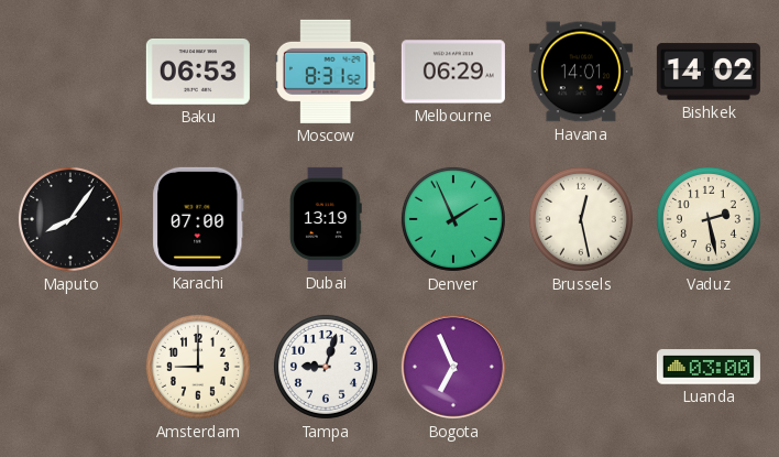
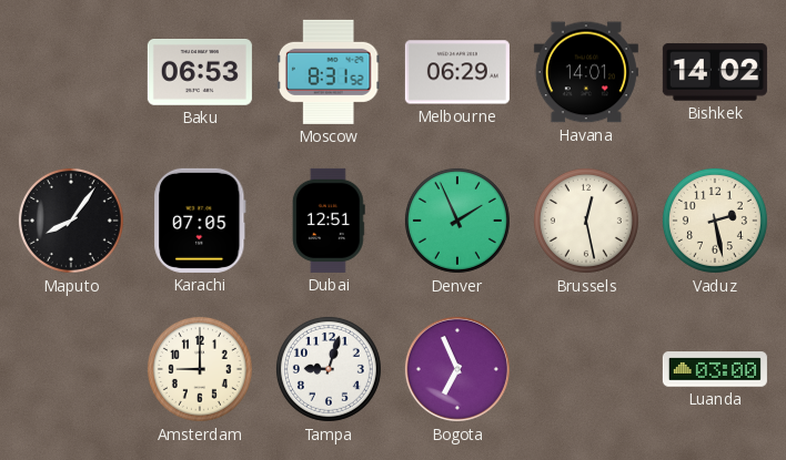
Karachi: 07:00 -> 07:05
Dubai: 13:19 -> 12:51
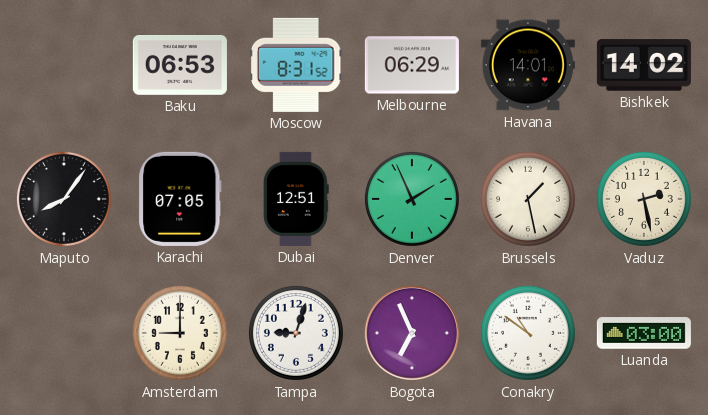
Brussels: 12:28 -> 1:28
Conakry: none -> 10:51
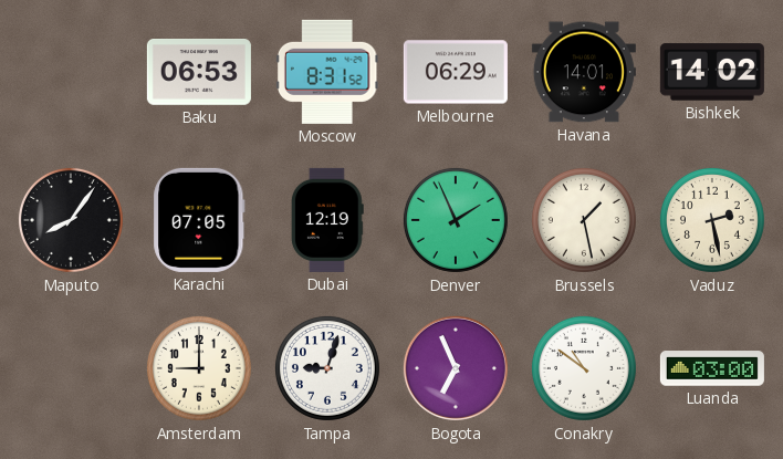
Dubai: 12:51 -> 12:19
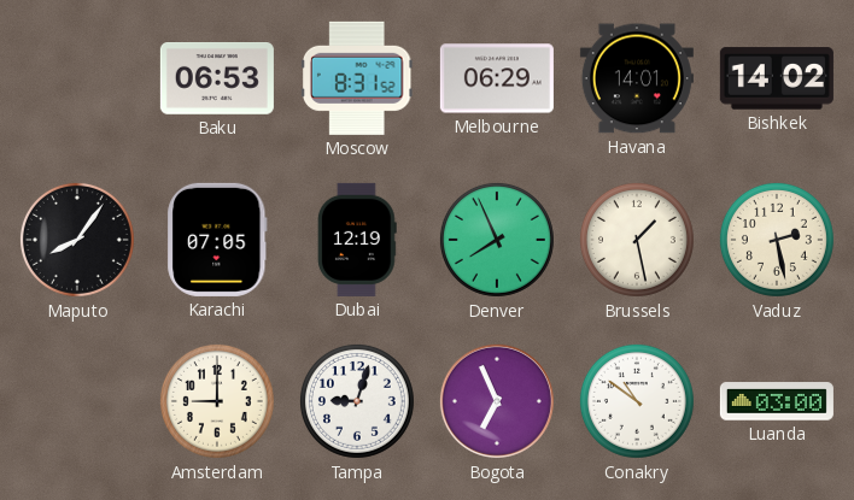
Denver: 1:56 -> 7:56
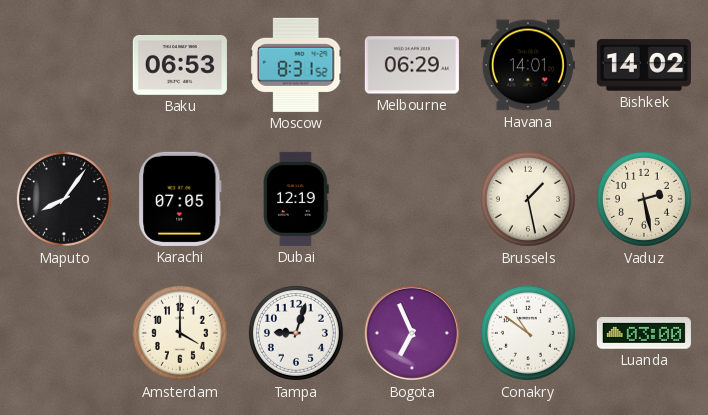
Denver: 7:56 -> none
Amsterdam: 9:00 -> 4:00
